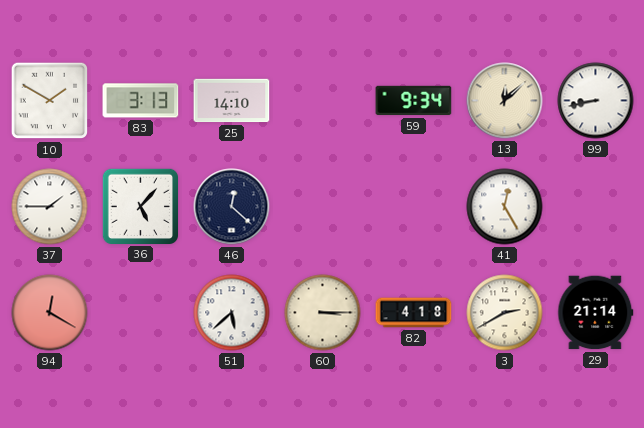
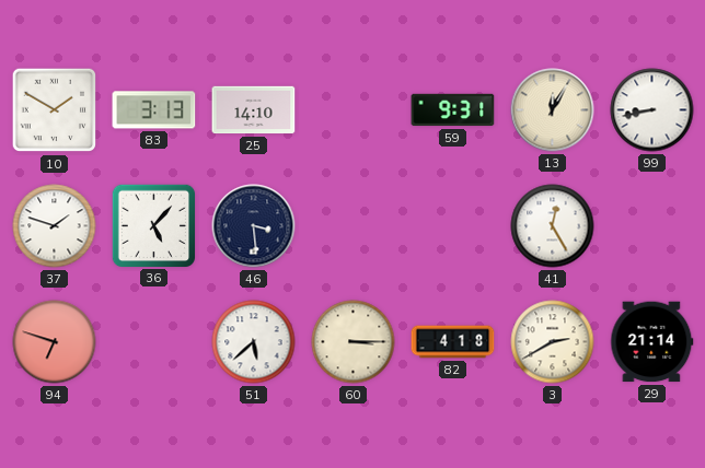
59: 9:34 -> 9:31
13: 12:08 -> 12:05
37: 1:45 -> 1:48
46: 12:22 -> 3:29
94: 12:20 -> 6:48
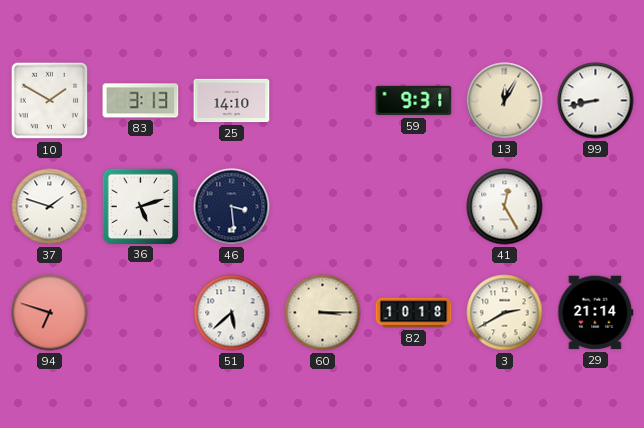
36: 5:07 -> 5:12
82: 4:18 -> 10:18
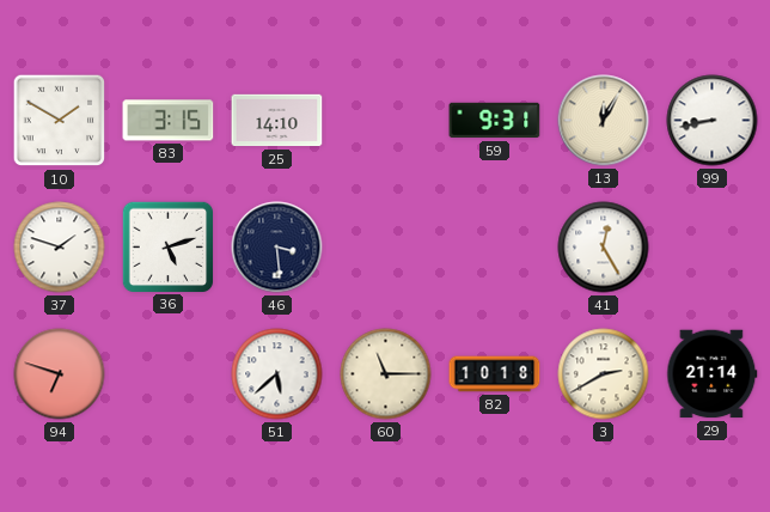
83: 3:13 -> 3:15
60: 3:15 -> 11:15
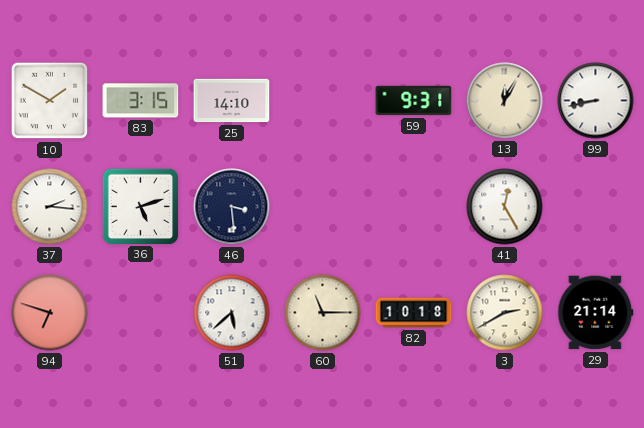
37: 1:48 -> 2:16
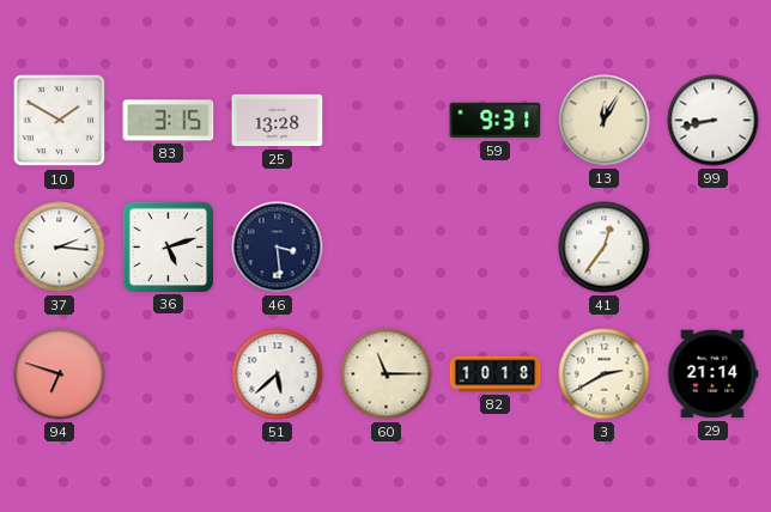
25: 14:10 -> 13:28
41: 12:25 -> 12:36
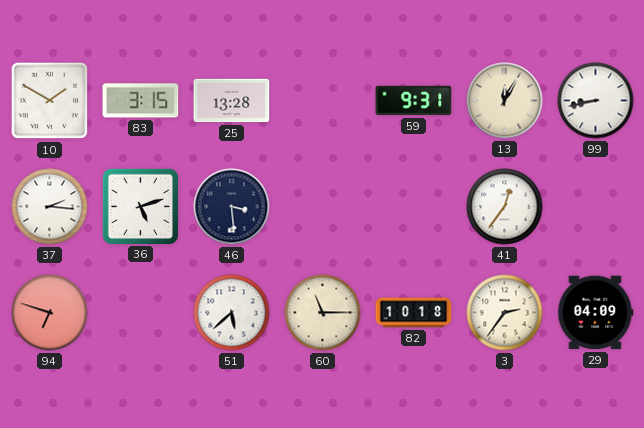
3: 2:40 -> 2:36
29: 21:14 -> 04:09
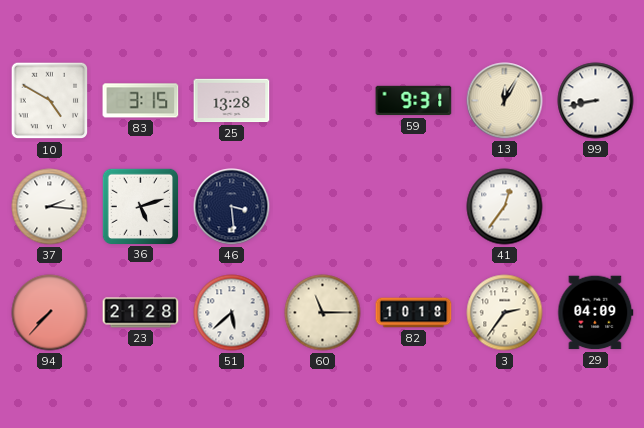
10: 1:50 -> 4:50
94: 6:48 -> 7:37
23: none -> 21:28
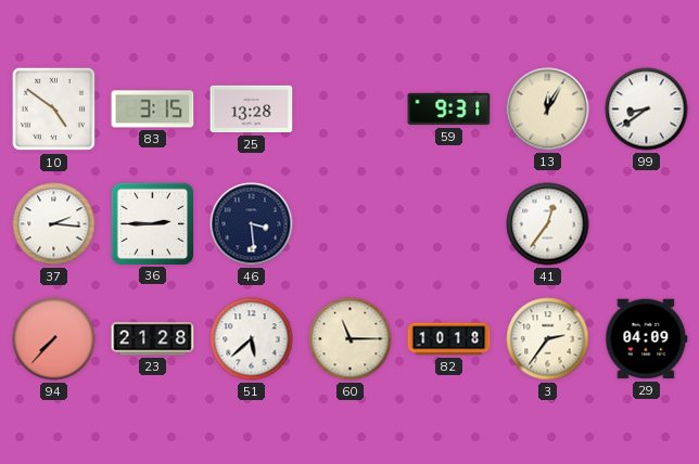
10: 4:50 -> 4:51
99: 8:43 -> 8:39
36: 5:12 -> 2:45
